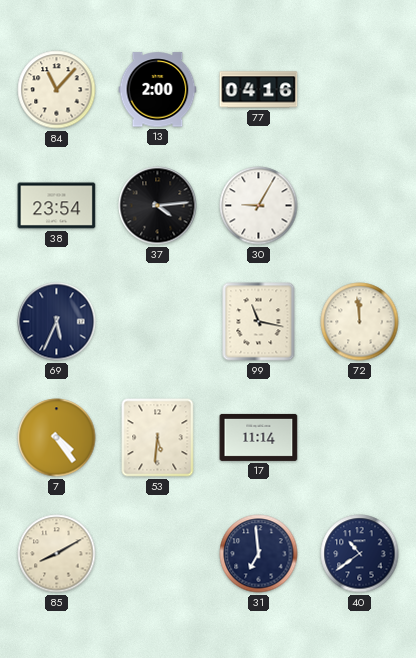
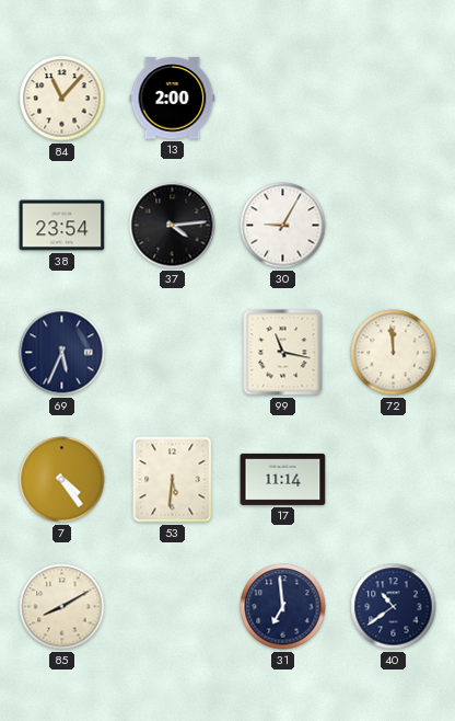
77: 04:16 -> none
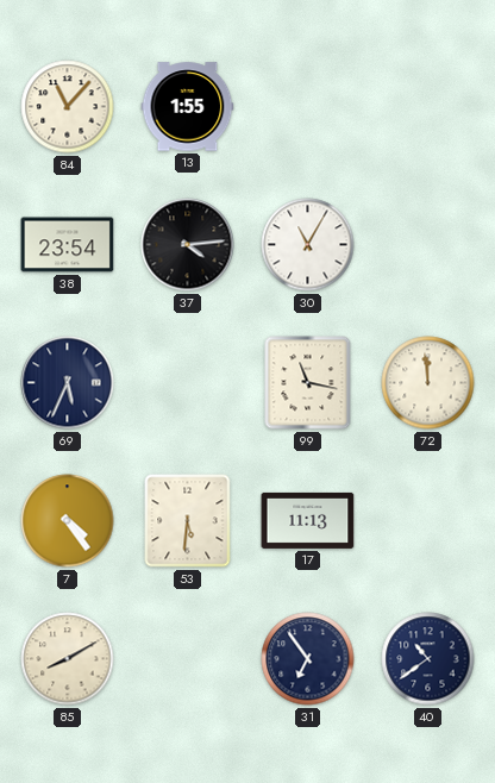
13: 2:00 -> 1:55
30: 9:05 -> 11:05
17: 11:14 -> 11:13
31: 6:59 -> 6:54
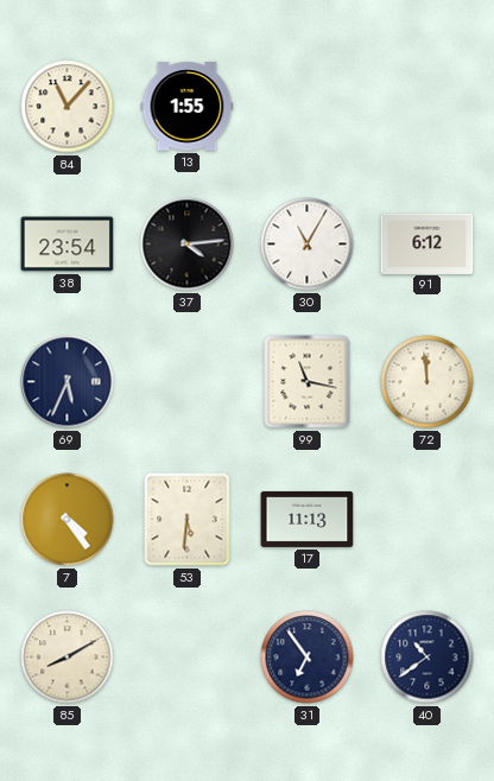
91: none -> 6:12
